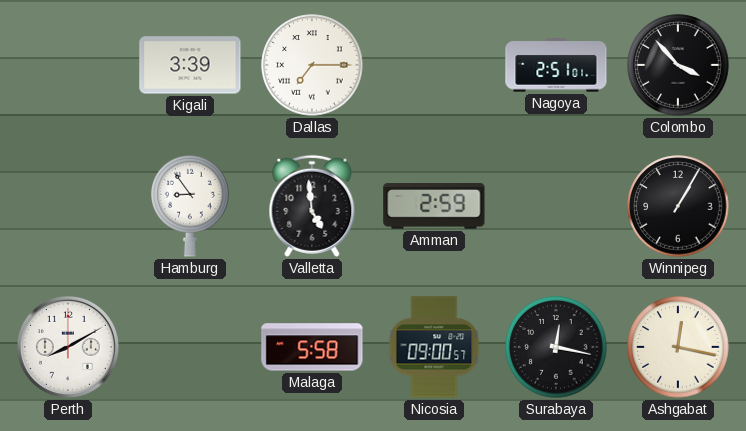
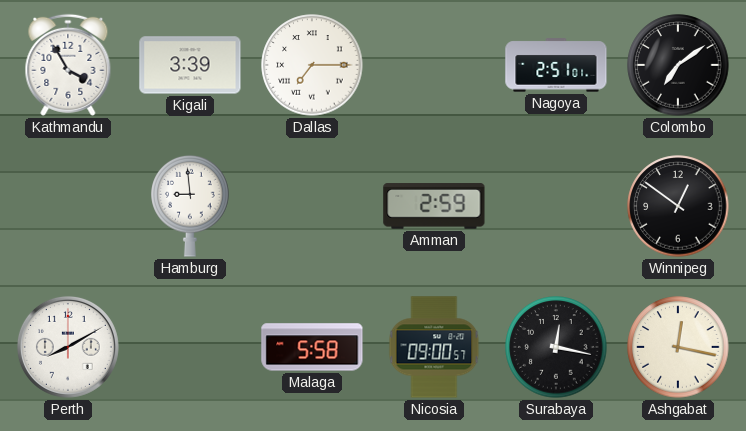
Kathmandu: none -> 3:55
Colombo: 3:53 -> 7:09
Hamburg: 8:54 -> 8:59
Valletta: 4:59 -> none
Winnipeg: 1:05 -> 12:51
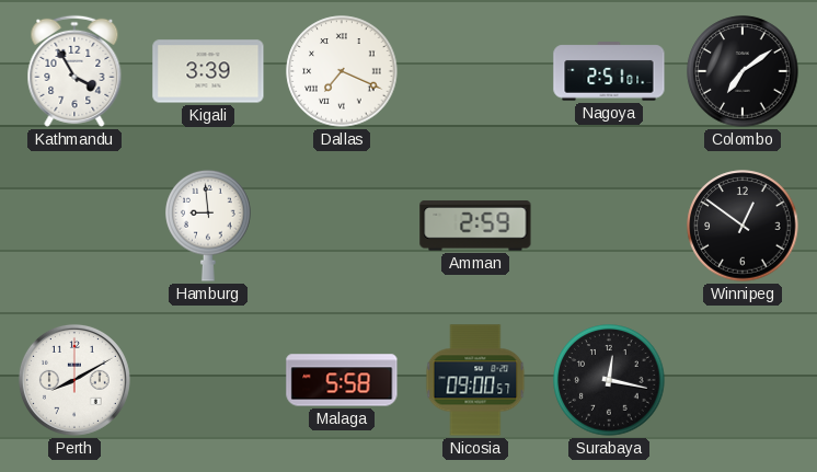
Dallas: 7:15 -> 7:19
Ashgabat: 12:17 -> none
